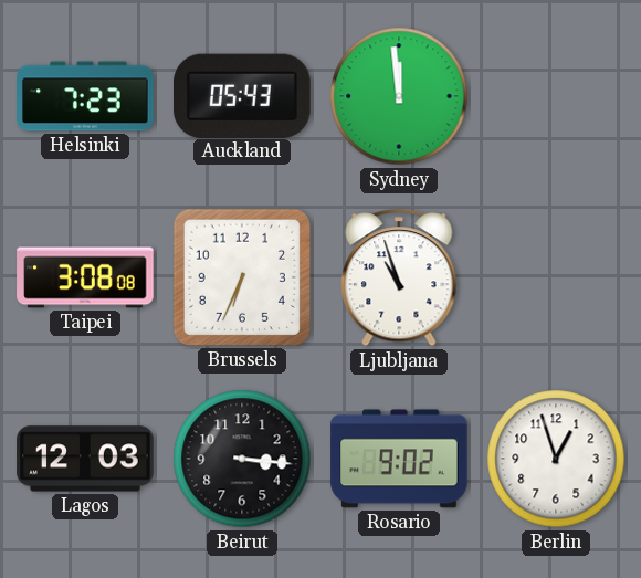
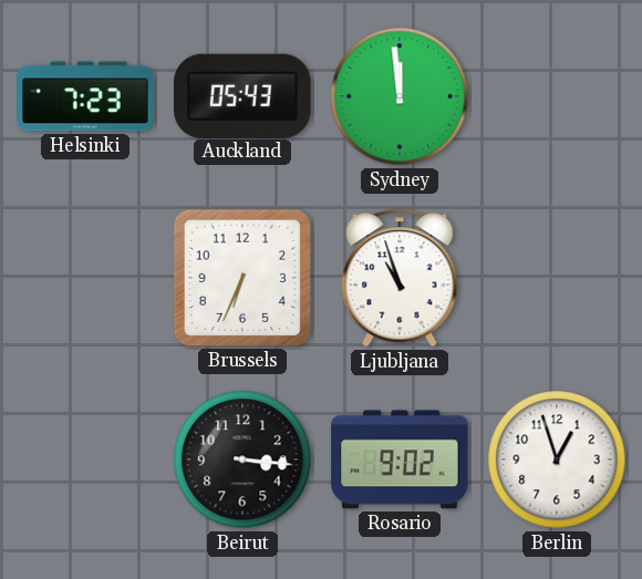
Taipei: 3:08 -> none
Lagos: 12:03 -> none
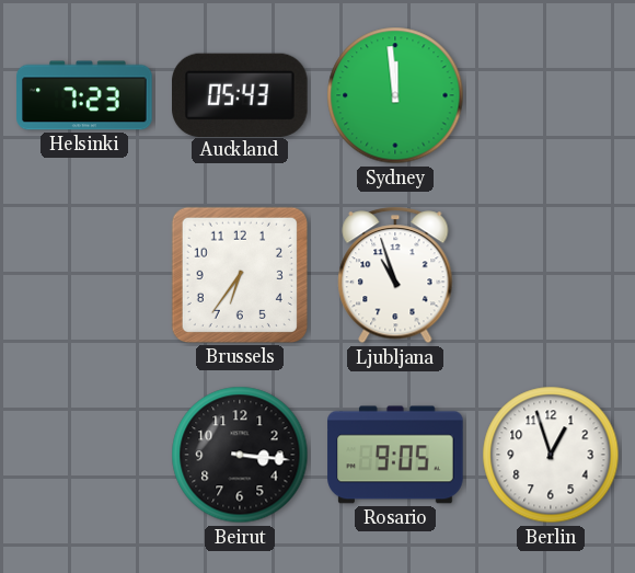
Brussels: 6:34 -> 6:36
Rosario: 9:02 -> 9:05
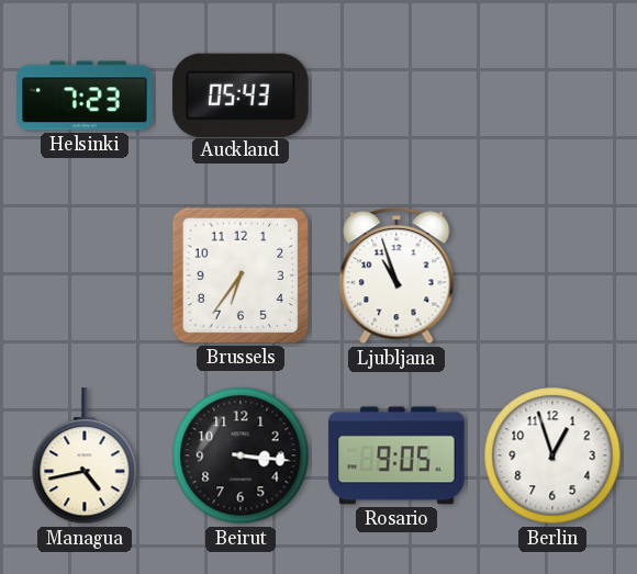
Sydney: 11:59 -> none
Managua: none -> 4:43
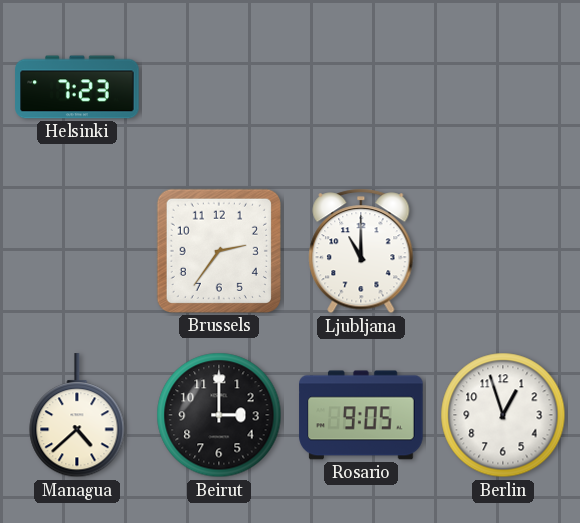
Auckland: 05:43 -> none
Brussels: 6:36 -> 2:36
Ljubljana: 10:57 -> 11:00
Managua: 4:43 -> 4:38
Beirut: 3:16 -> 3:00
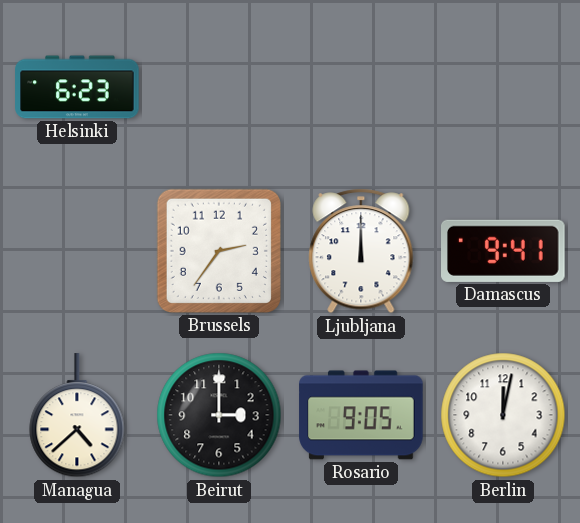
Helsinki: 7:23 -> 6:23
Ljubljana: 11:00 -> 12:00
Damascus: none -> 9:41
Berlin: 12:57 -> 12:02
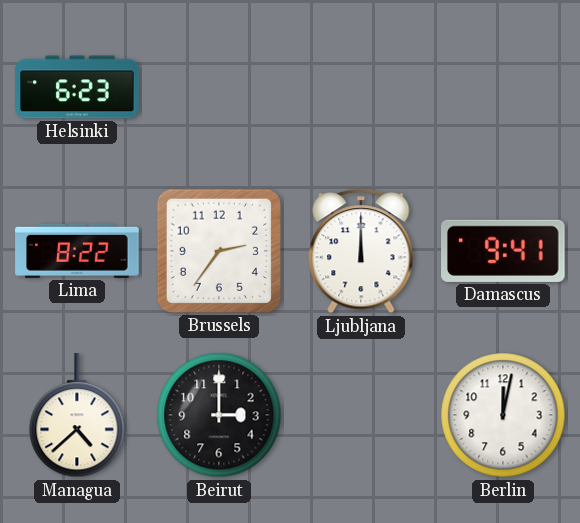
Lima: none -> 8:22
Rosario: 9:05 -> none
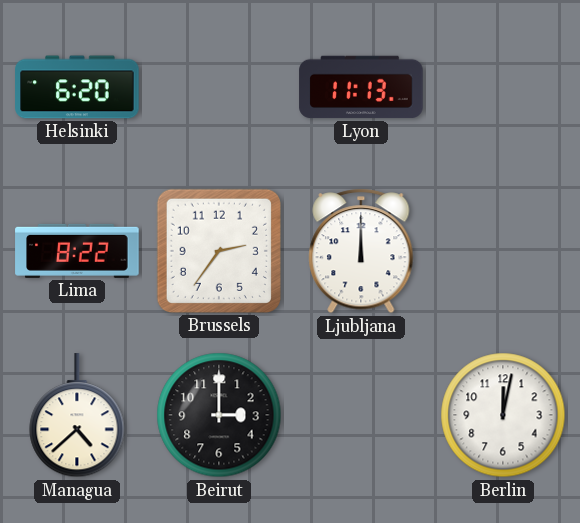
Helsinki: 6:23 -> 6:20
Lyon: none -> 11:13
Damascus: 9:41 -> none
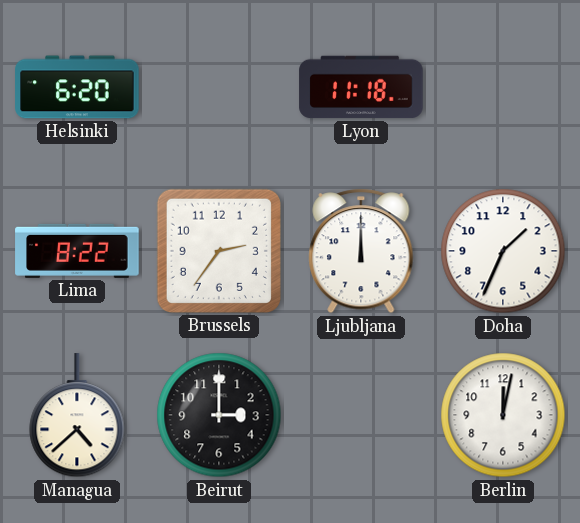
Lyon: 11:13 -> 11:18
Doha: none -> 1:34
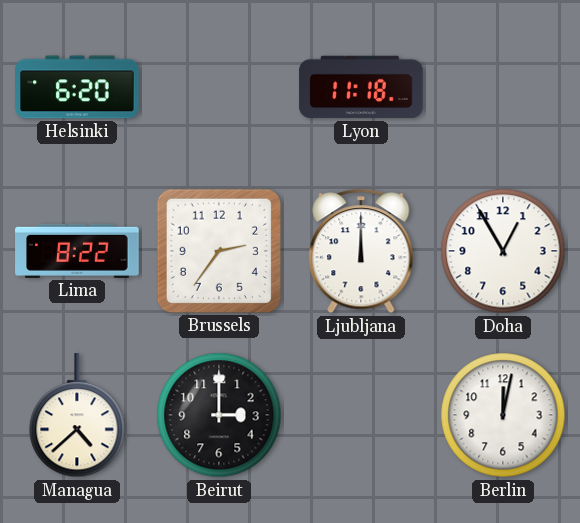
Doha: 1:34 -> 12:55
